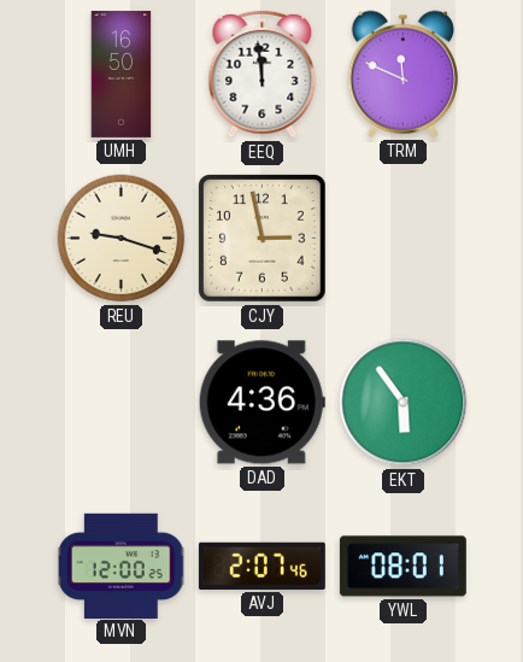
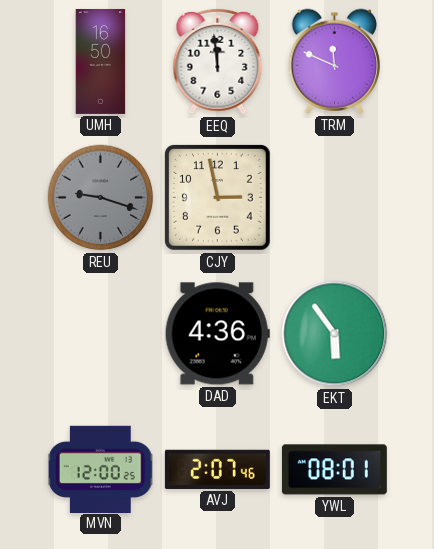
REU dial: cream -> grey
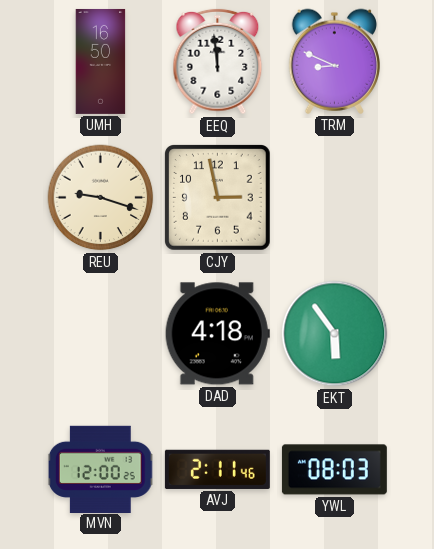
TRM: 11:49 -> 8:49
REU dial: grey -> cream
DAD: 4:36 -> 4:18
AVJ: 2:07 -> 2:11
YWL: 08:01 -> 08:03
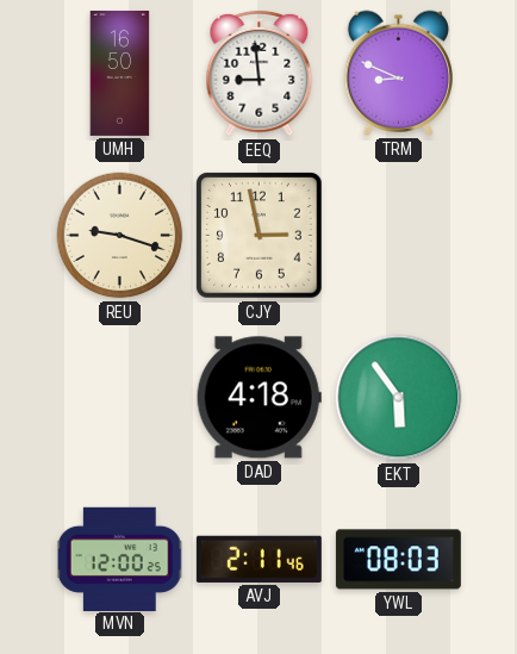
EEQ: 11:59 -> 8:59
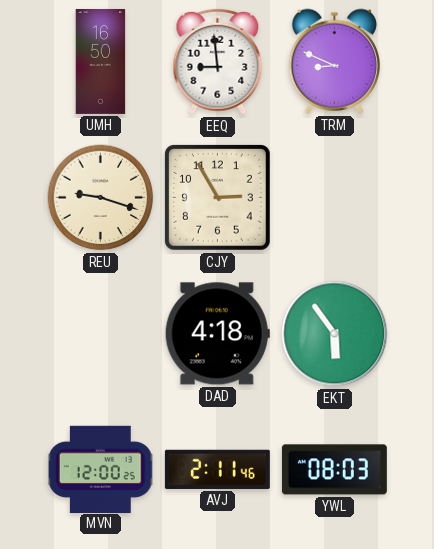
CJY: 2:58 -> 2:55
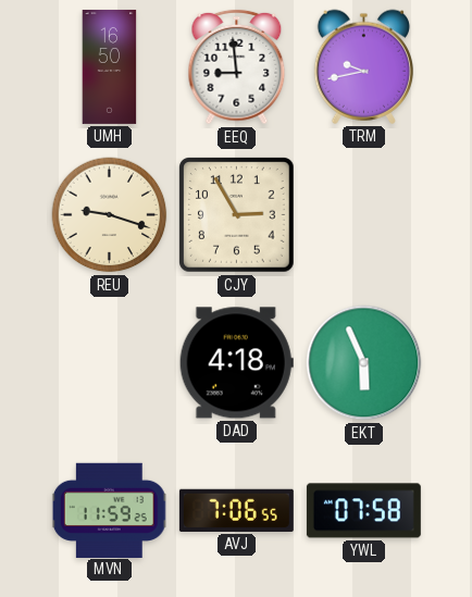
TRM: 8:49 -> 9:43
EKT: 5:54 -> 5:56
MVN: 12:00 -> 11:59
AVJ: 2:11 -> 7:06
YWL: 08:03 -> 07:58
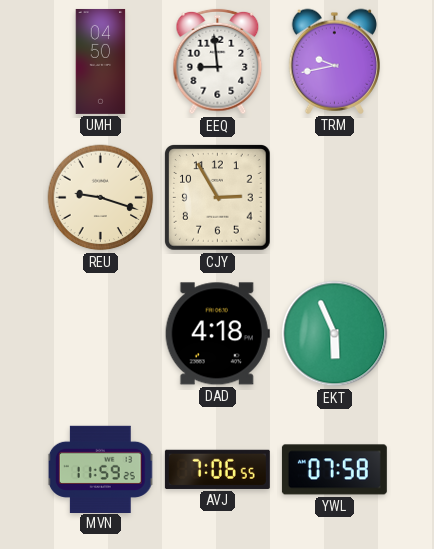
UMH: 16:50 -> 04:50
